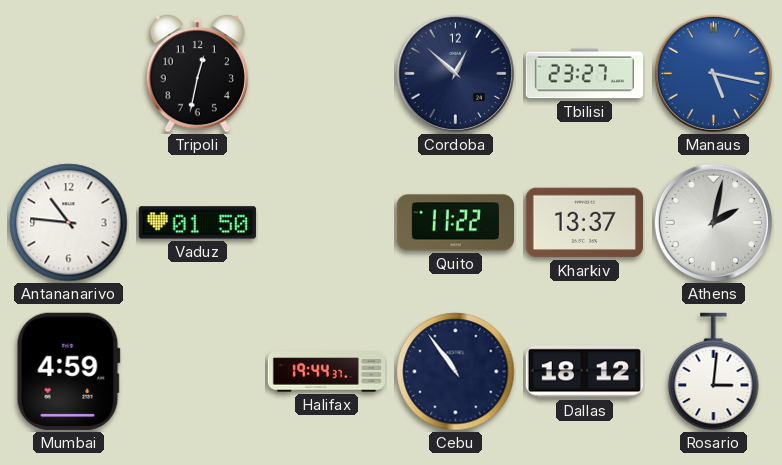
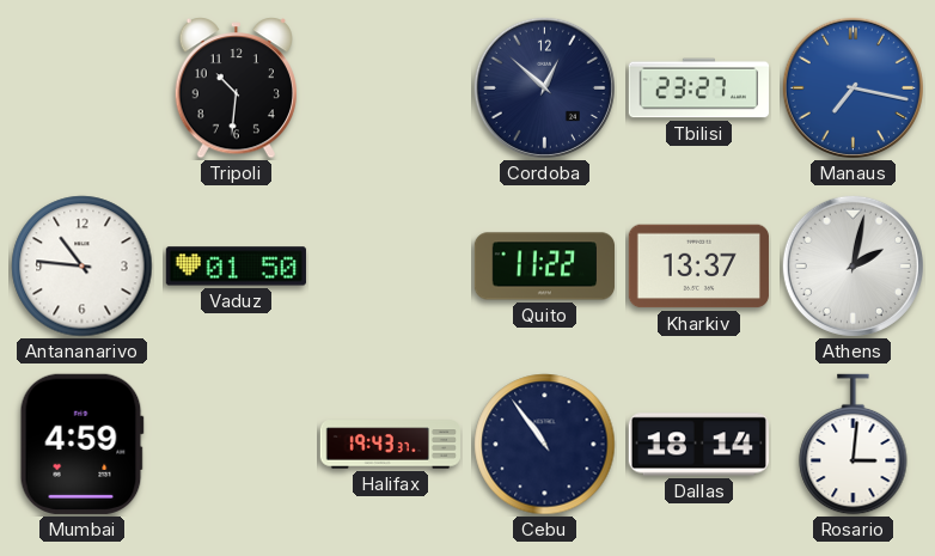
Tripoli: 12:32 -> 10:31
Manaus: 5:17 -> 7:17
Halifax: 19:44 -> 19:43
Dallas: 18:12 -> 18:14
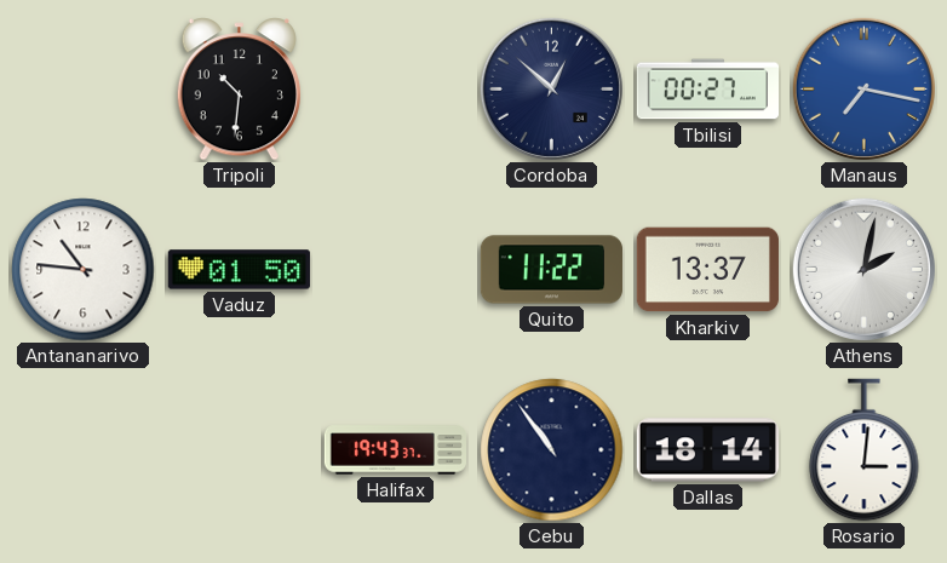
Tbilisi: 23:27 -> 00:27
Mumbai: 4:59 -> none
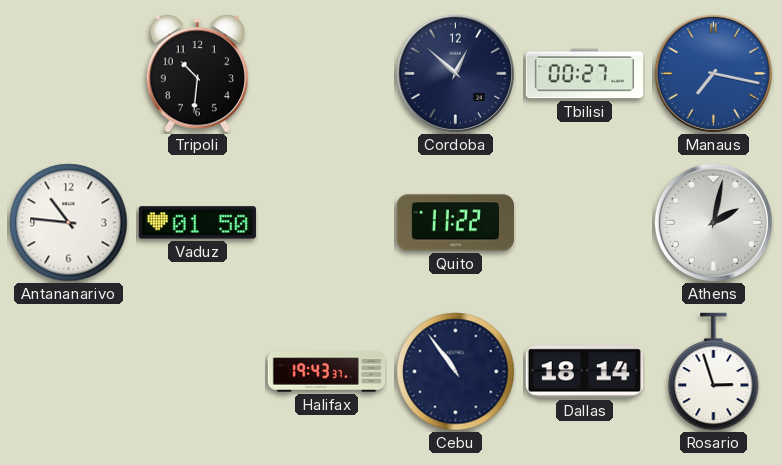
Kharkiv: 13:37 -> none
Rosario: 3:01 -> 2:57
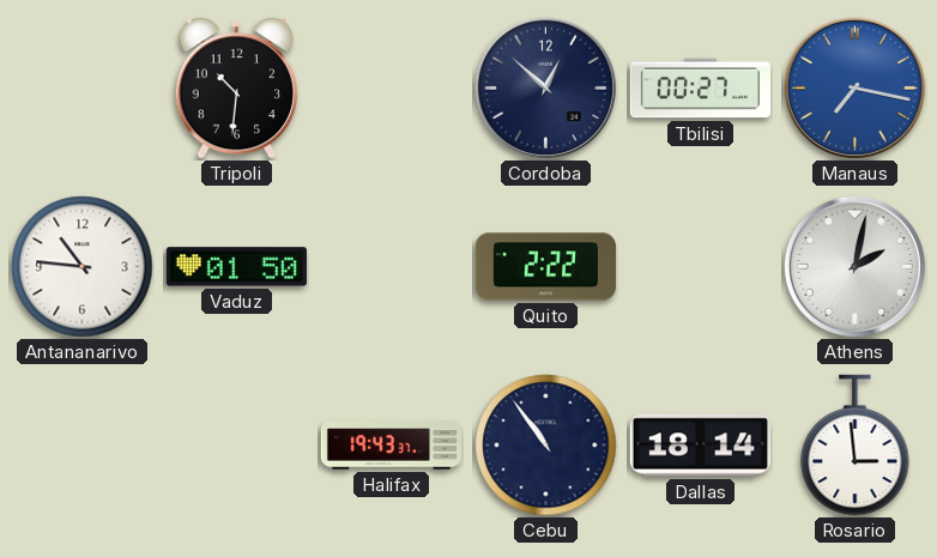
Quito: 11:22 -> 2:22
Rosario: 2:57 -> 2:59
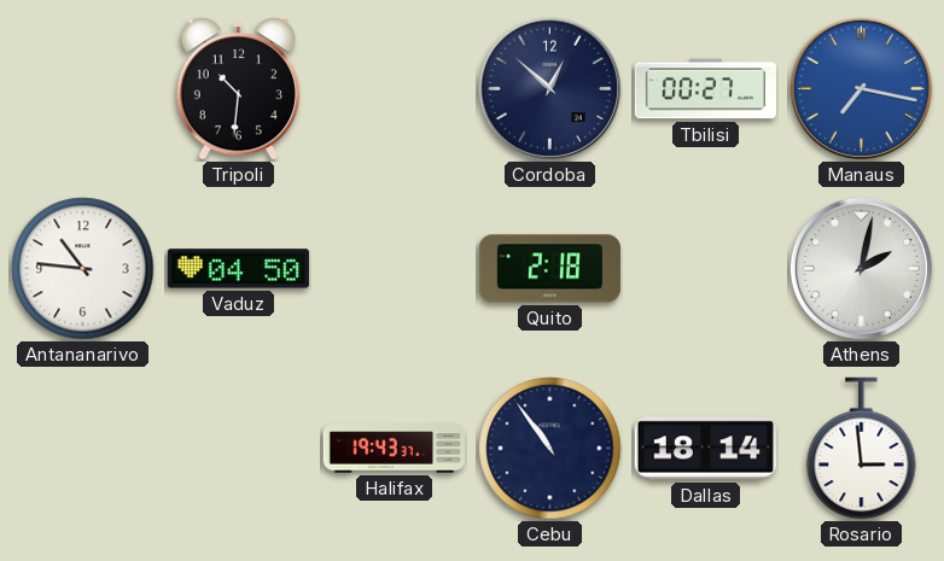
Vaduz: 01:50 -> 04:50
Quito: 2:22 -> 2:18
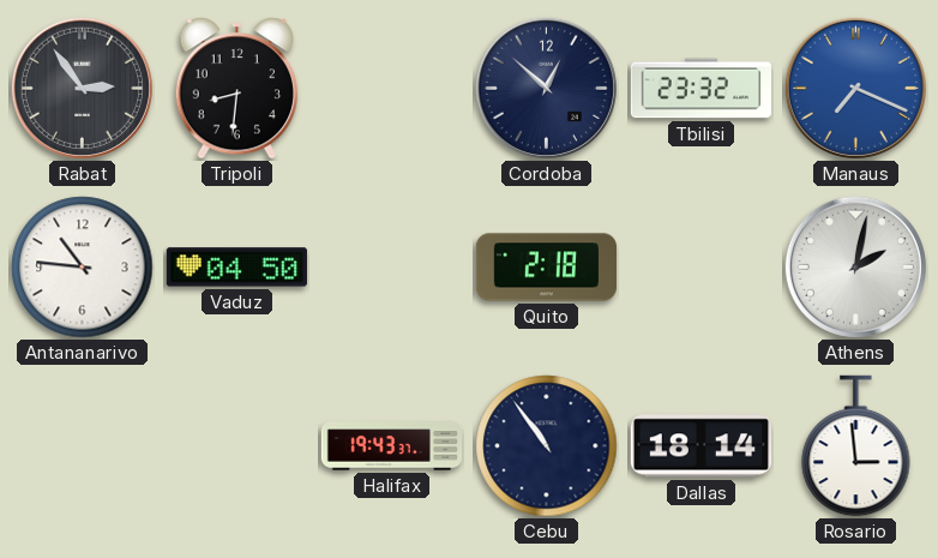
Rabat: none -> 2:54
Tripoli: 10:31 -> 8:31
Tbilisi: 00:27 -> 23:32
Manaus: 7:17 -> 7:19
